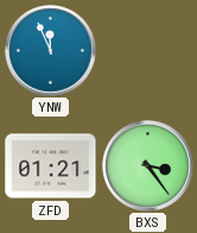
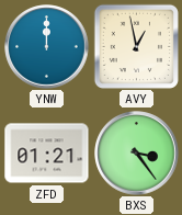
YNW: 11:56 -> 12:00
AVY: none -> 12:58
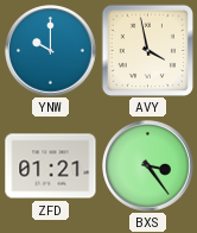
YNW: 12:00 -> 10:00
AVY: 12:58 -> 3:58
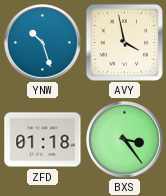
YNW: 10:00 -> 10:27
ZFD: 01:21 -> 01:18
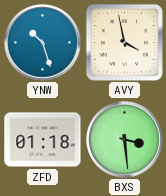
BXS: 3:24 -> 3:29
